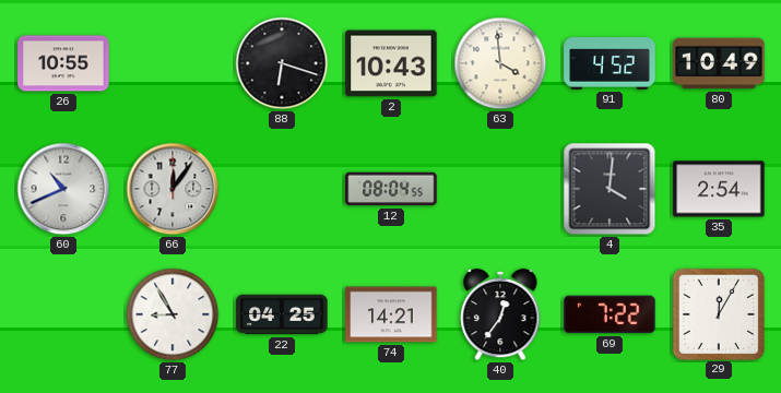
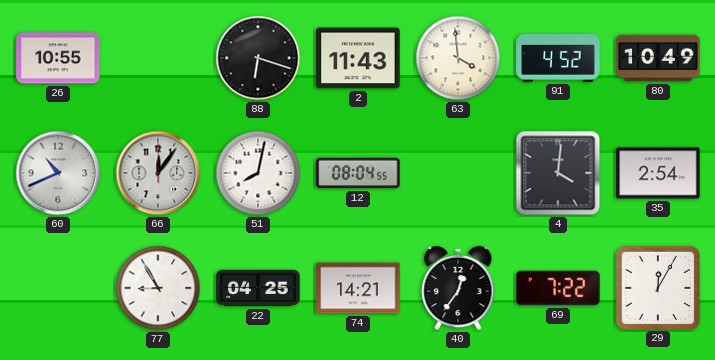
2: 10:43 -> 11:43
51: none -> 8:02
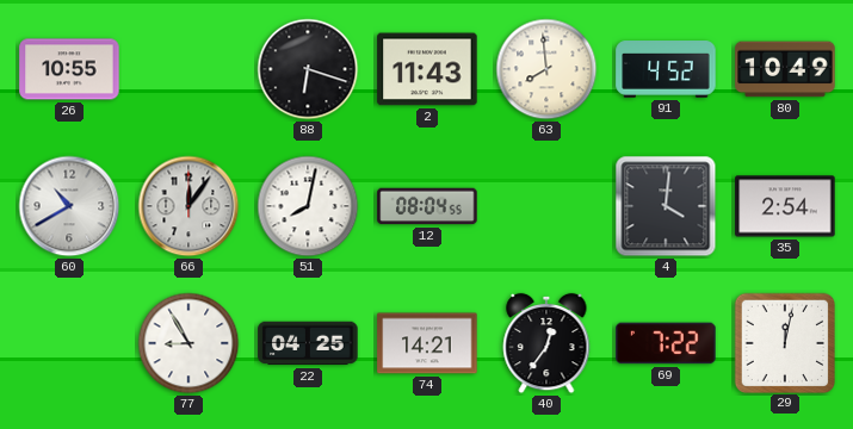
63: 3:59 -> 7:59
60: 10:41 -> 10:40
29: 12:05 -> 12:02
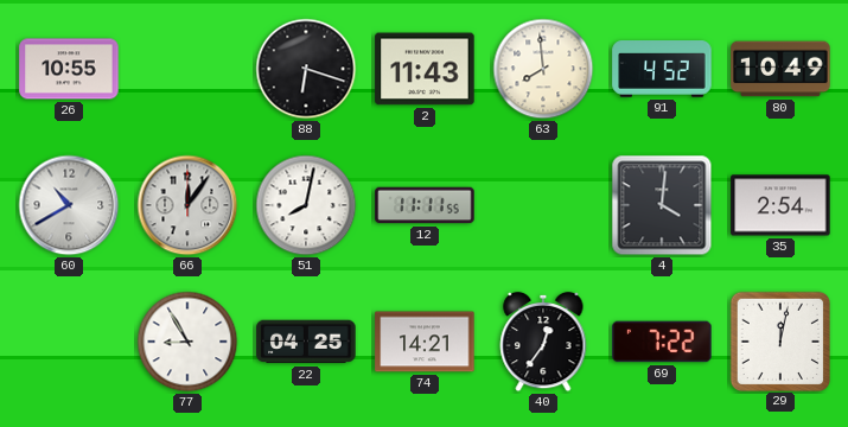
12: 08:04 -> 11:11
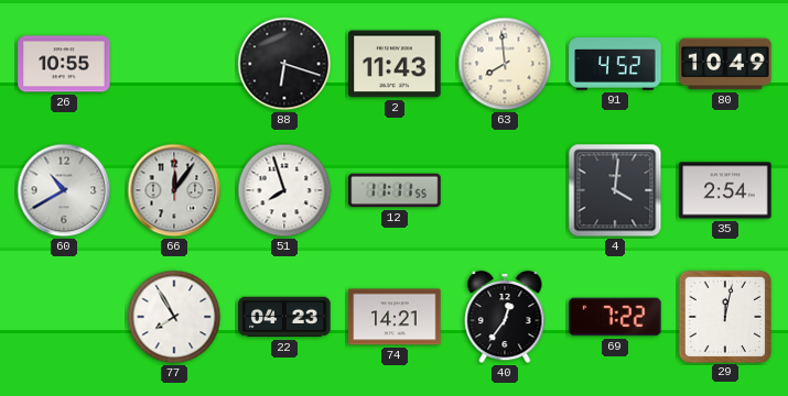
51: 8:02 -> 7:57
77: 8:55 -> 7:55
22: 04:25 -> 04:23
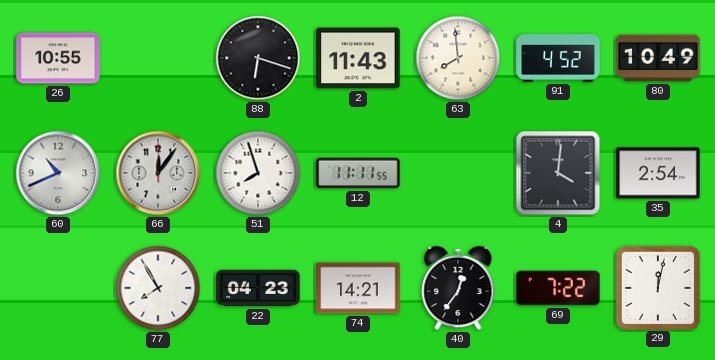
60: 10:40 -> 10:41
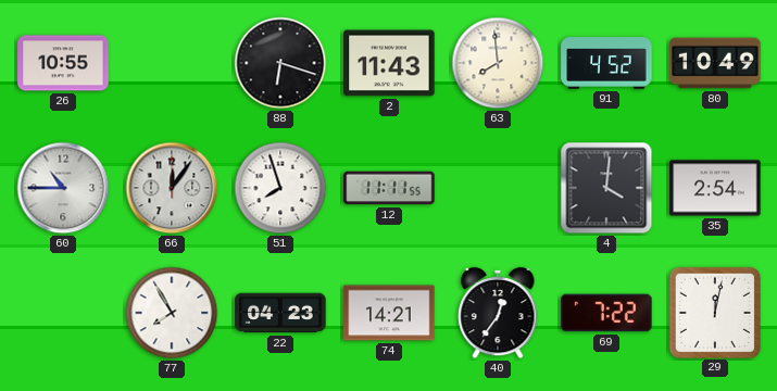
60: 10:41 -> 10:45
